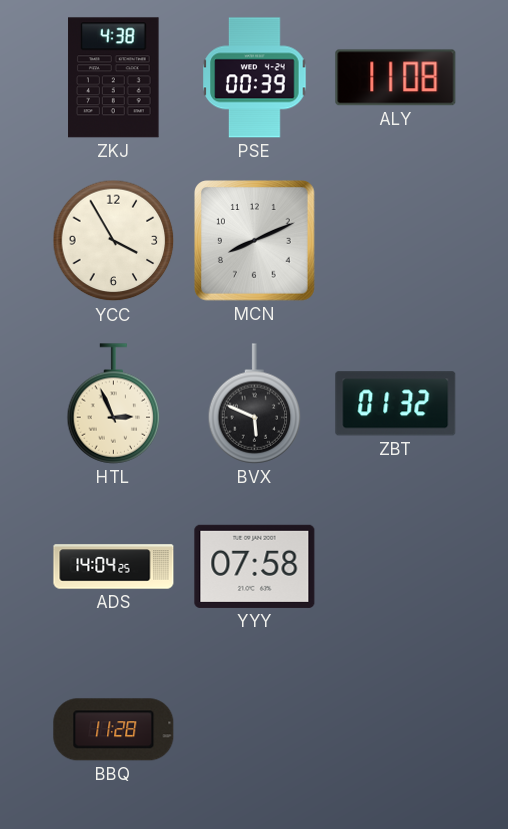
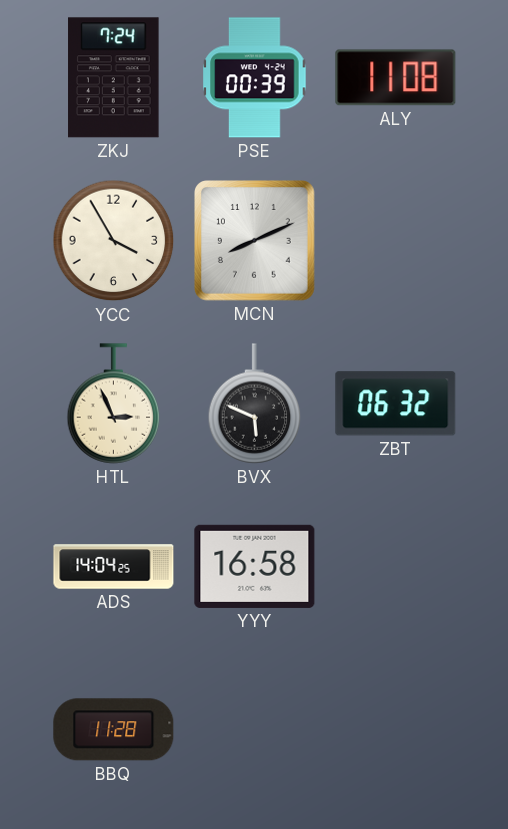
ZKJ: 4:38 -> 7:24
ZBT: 01:32 -> 06:32
YYY: 07:58 -> 16:58
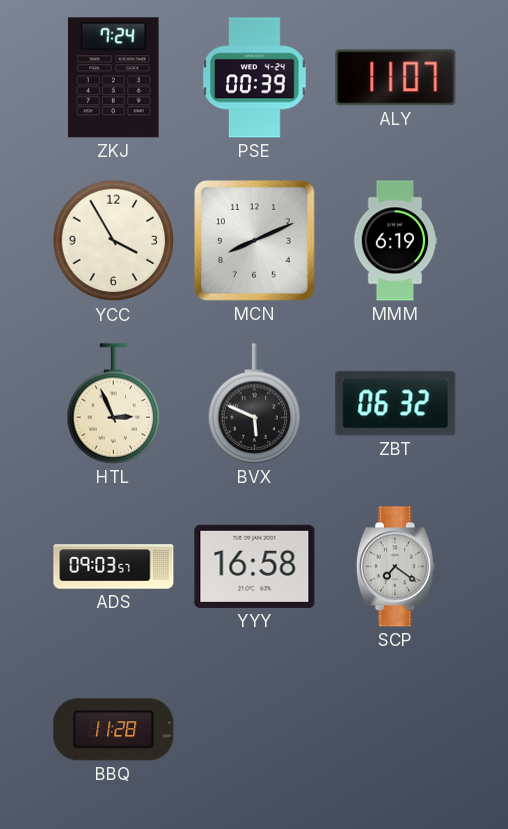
ALY: 11:08 -> 11:07
MMM: none -> 6:19
ADS: 14:04 -> 09:03
SCP: none -> 7:21
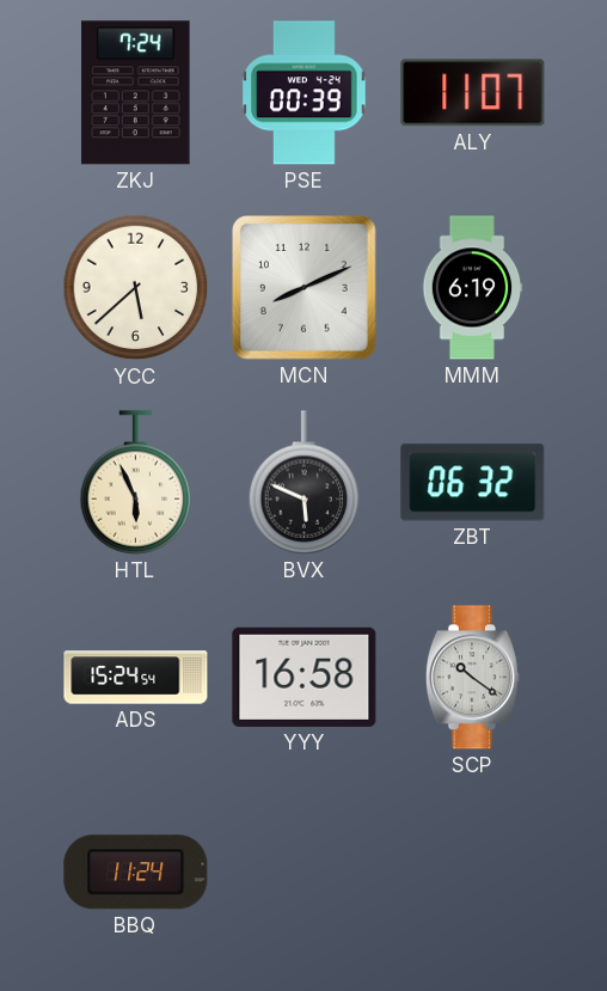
YCC: 3:55 -> 5:38
HTL: 2:56 -> 5:56
ADS: 09:03 -> 15:24
SCP: 7:21 -> 10:21
BBQ: 11:28 -> 11:24
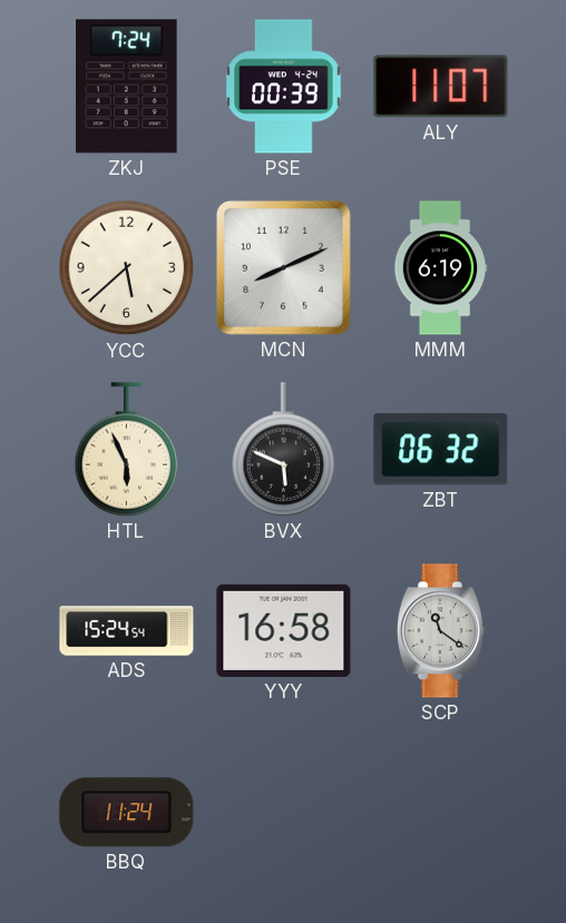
SCP: 10:21 -> 11:21
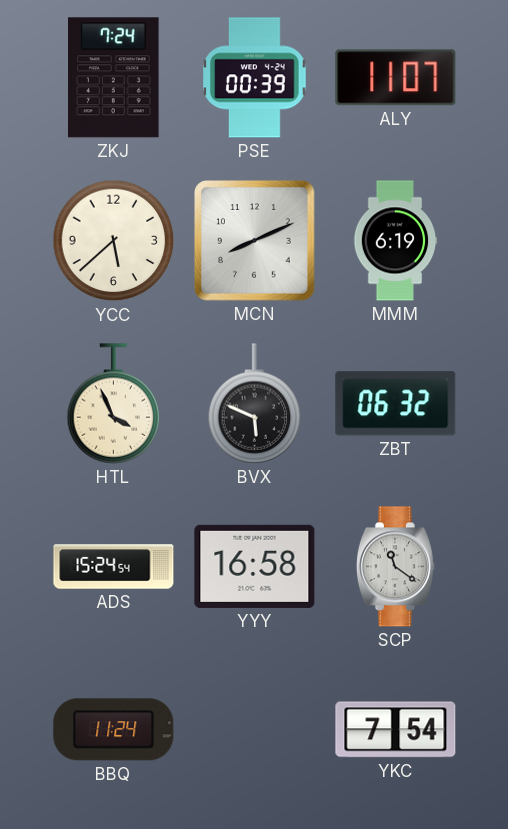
HTL: 5:56 -> 3:56
YKC: none -> 7:54
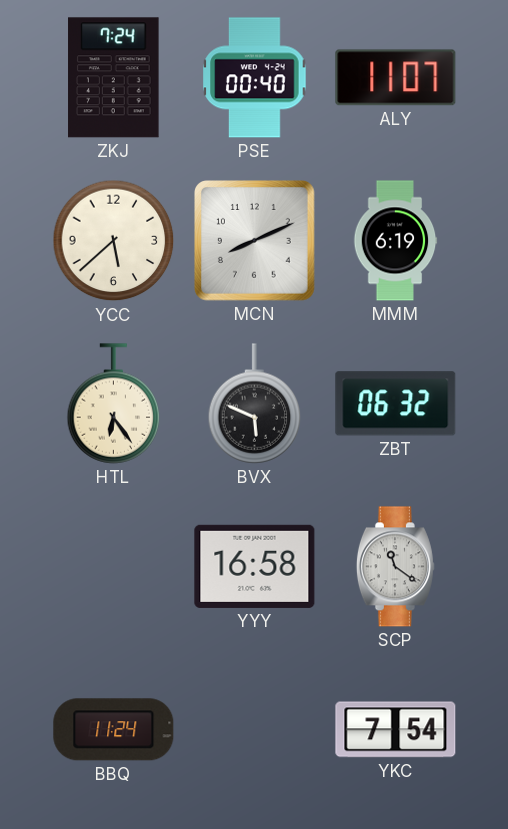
PSE: 00:39 -> 00:40
HTL: 3:56 -> 6:24
ADS: 15:24 -> none
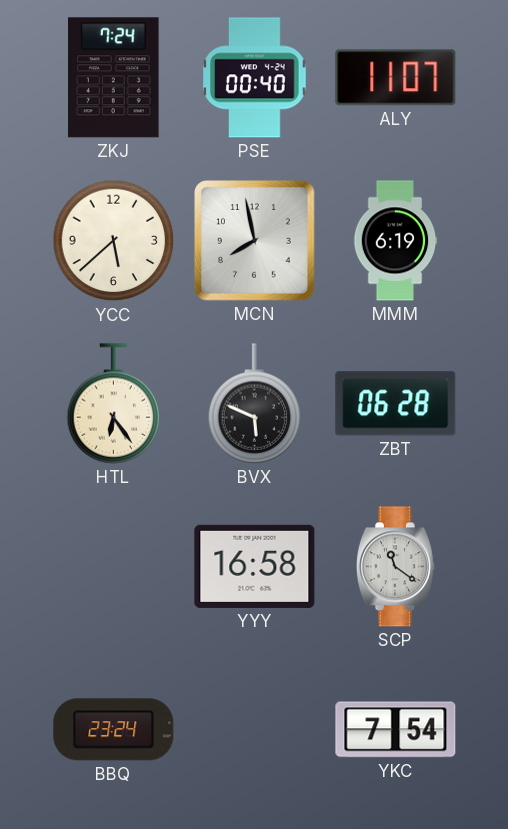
MCN: 8:11 -> 7:58
ZBT: 06:32 -> 06:28
BBQ: 11:24 -> 23:24
